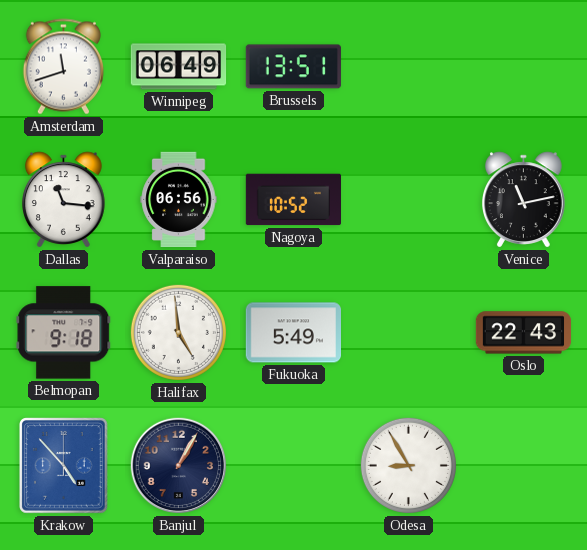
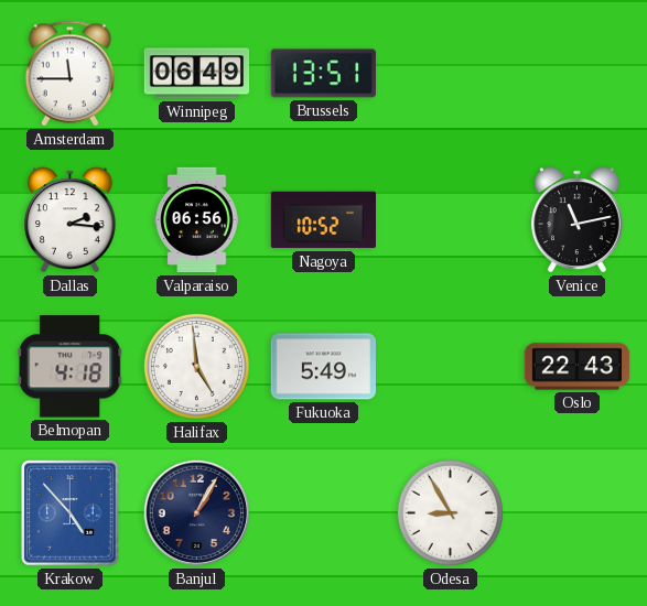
Amsterdam: 11:42 -> 11:45
Dallas: 11:16 -> 2:16
Belmopan: 9:18 -> 4:18
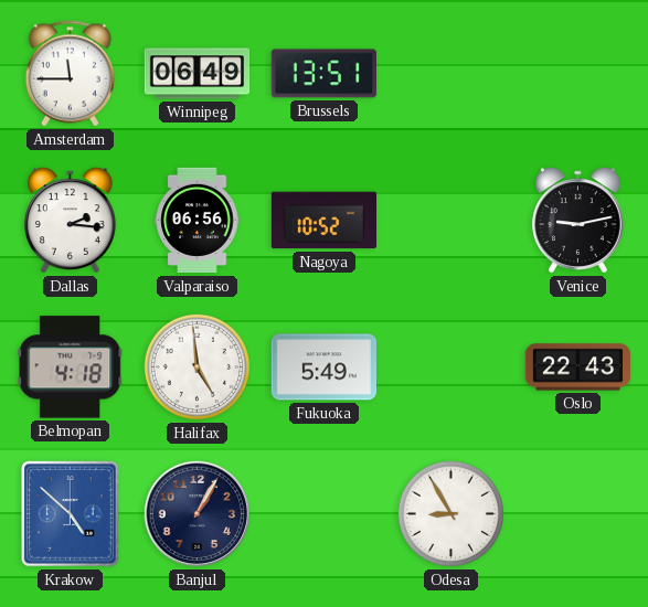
Venice: 11:13 -> 9:13
Krakow: 4:53 -> 4:52
